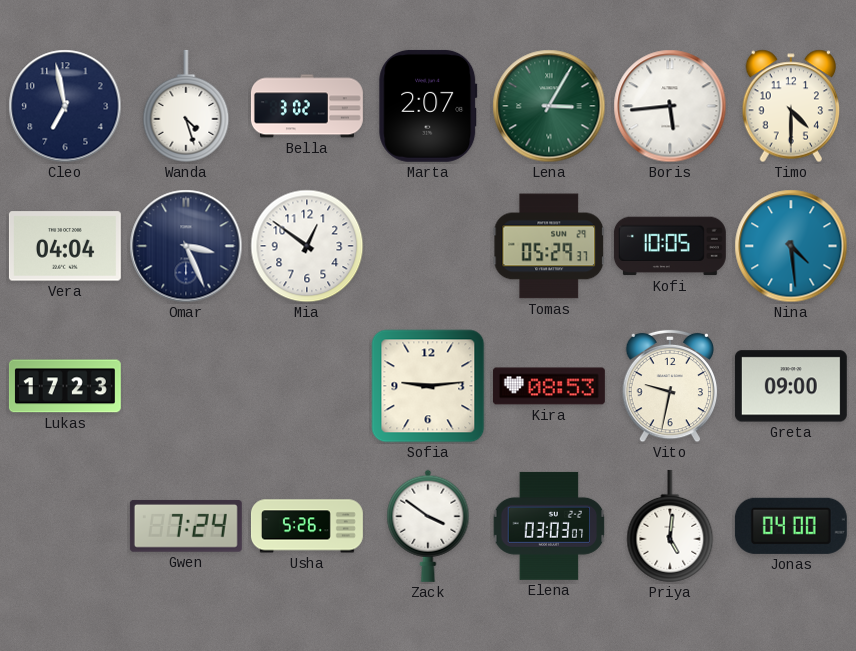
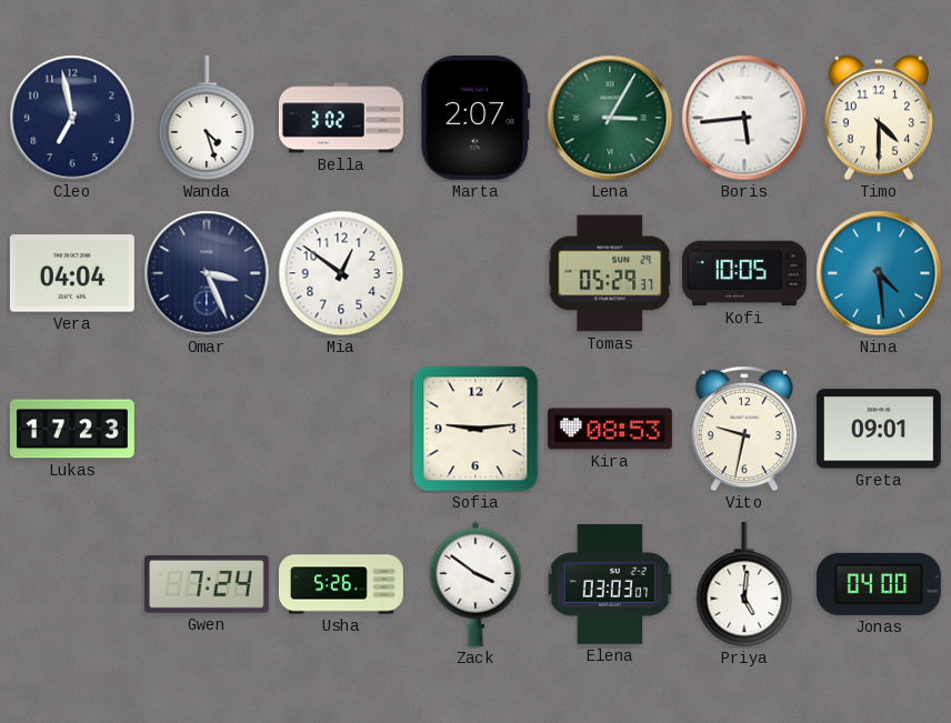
Greta: 09:00 -> 09:01
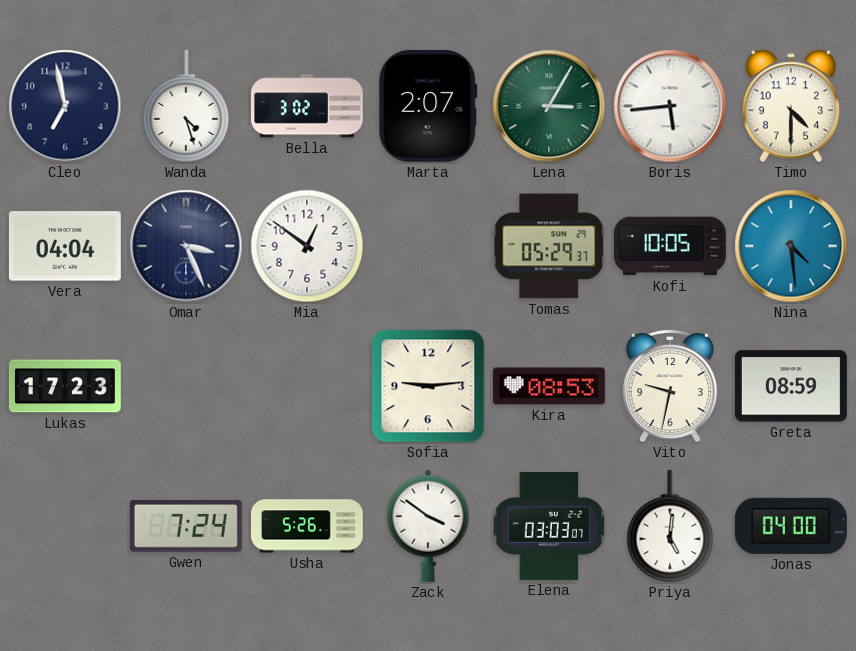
Greta: 09:01 -> 08:59
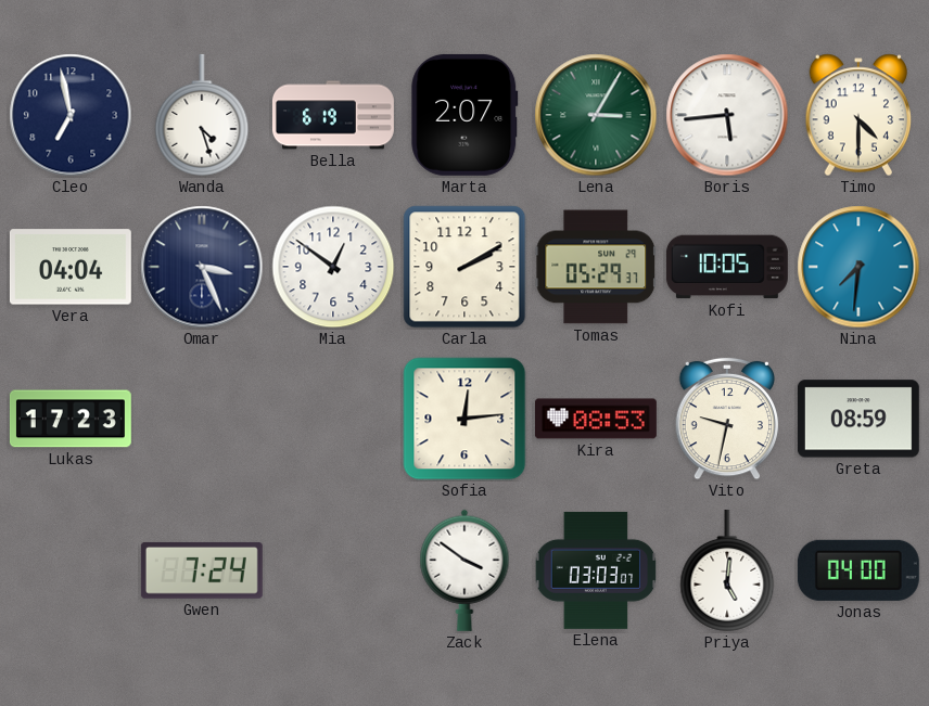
Bella: 3:02 -> 6:19
Carla: none -> 2:10
Nina: 4:29 -> 7:31
Sofia: 9:14 -> 12:14
Usha: 5:26 -> none
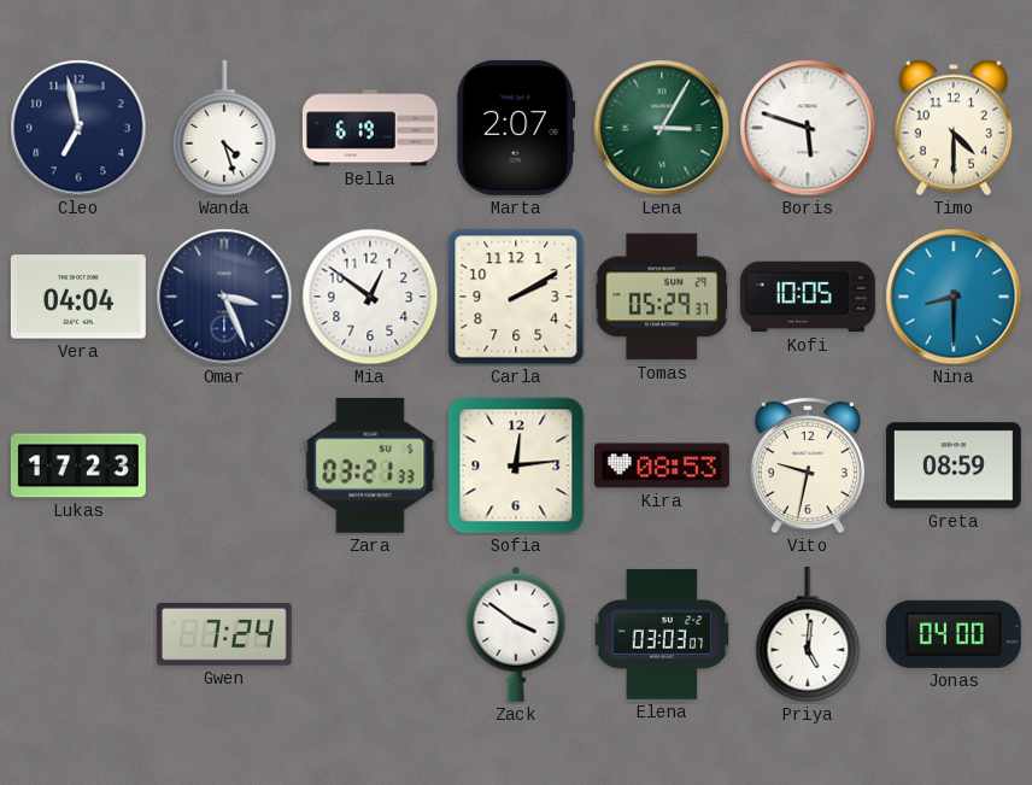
Boris: 5:44 -> 5:48
Nina: 7:31 -> 8:30
Zara: none -> 03:21
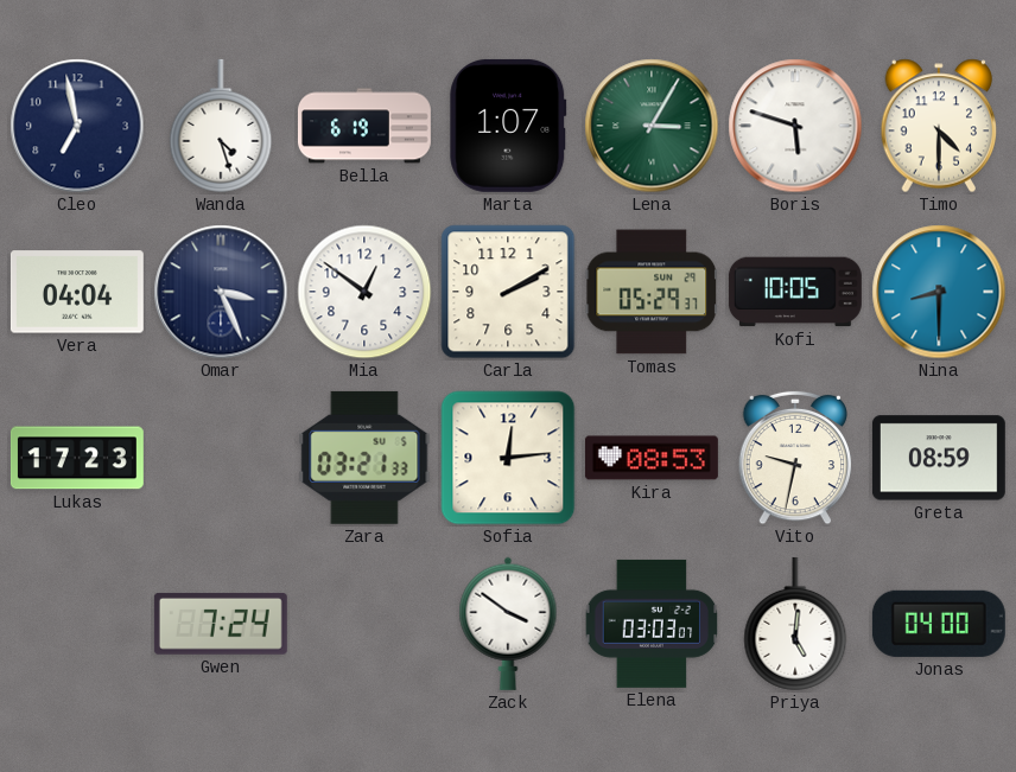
Marta: 2:07 -> 1:07
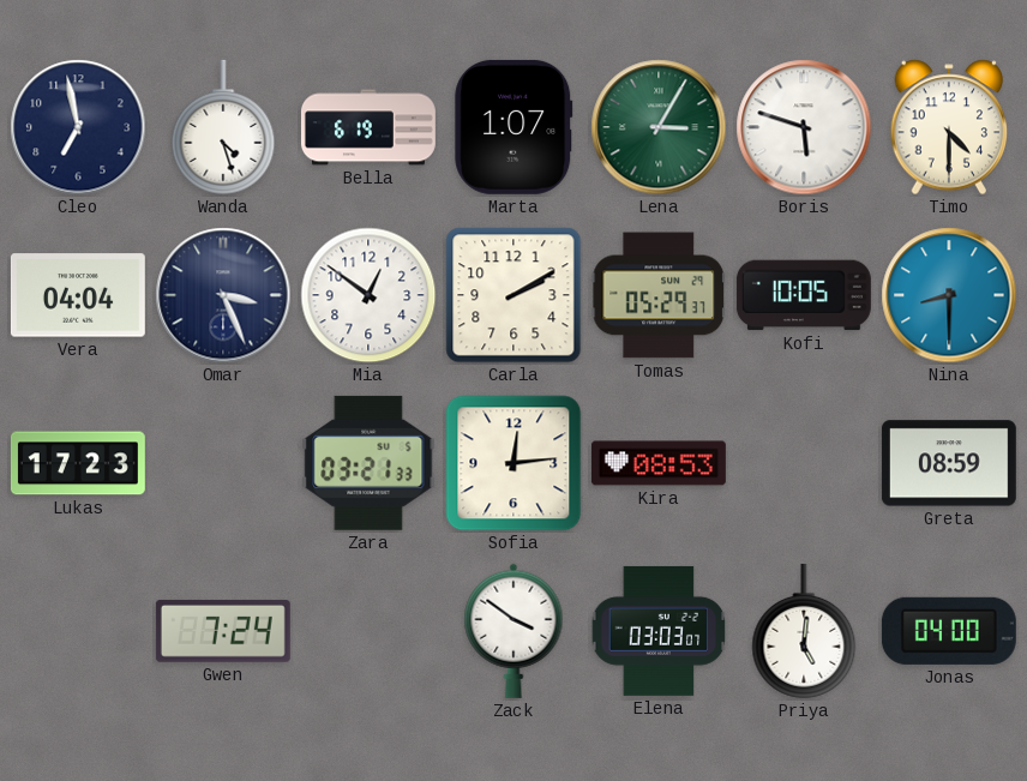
Vito: 9:32 -> none
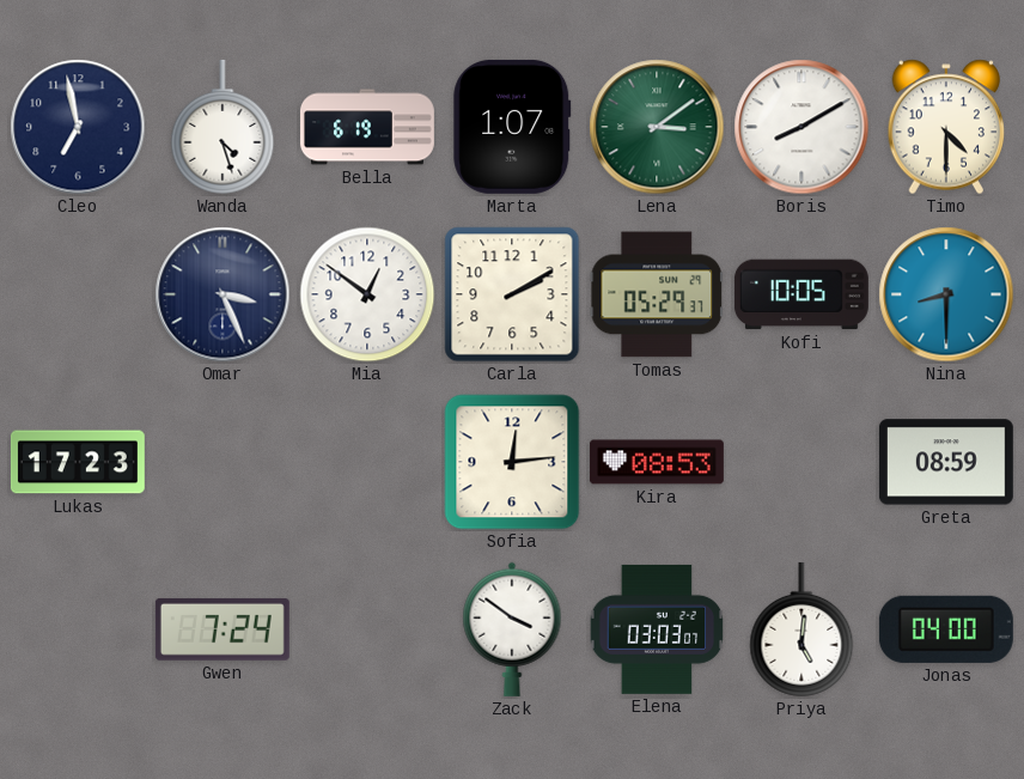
Lena: 3:05 -> 3:09
Boris: 5:48 -> 8:10
Vera: 04:04 -> none
Zara: 03:21 -> none
